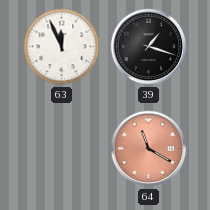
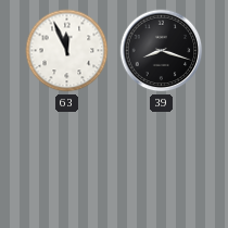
39: 1:18 -> 8:18
64: 11:20 -> none
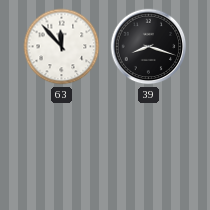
63: 11:56 -> 11:53
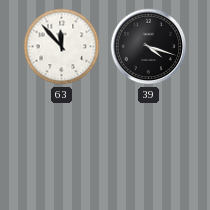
39: 8:18 -> 4:18
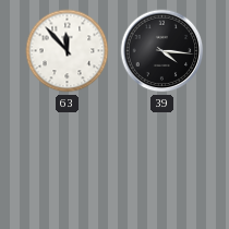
39: 4:18 -> 4:16
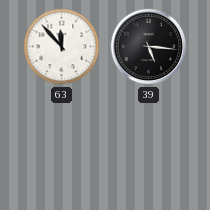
39: 4:16 -> 5:16
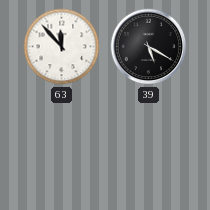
39: 5:16 -> 5:20
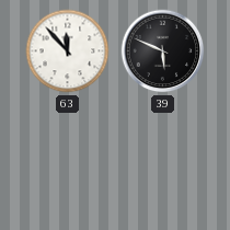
39: 5:20 -> 5:49
